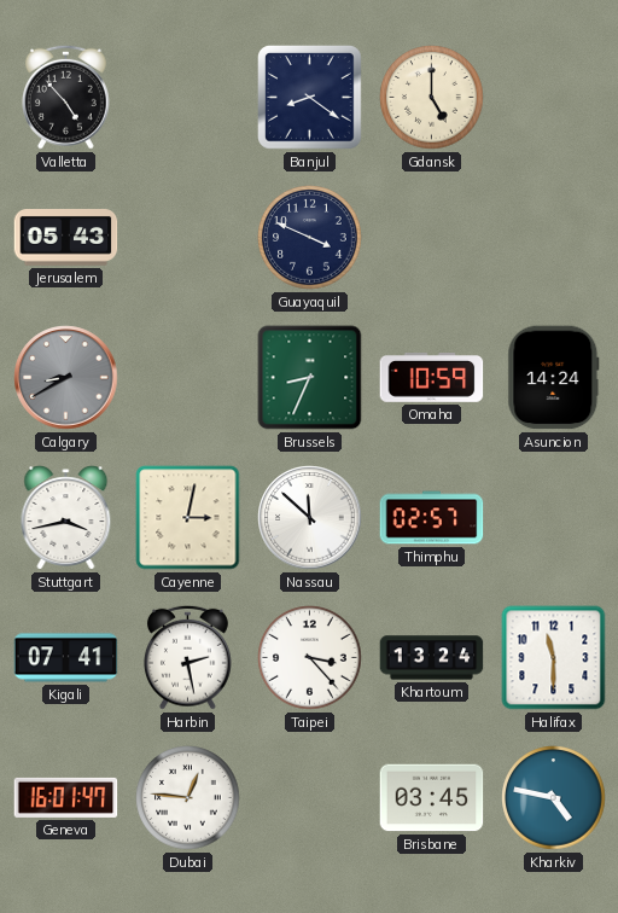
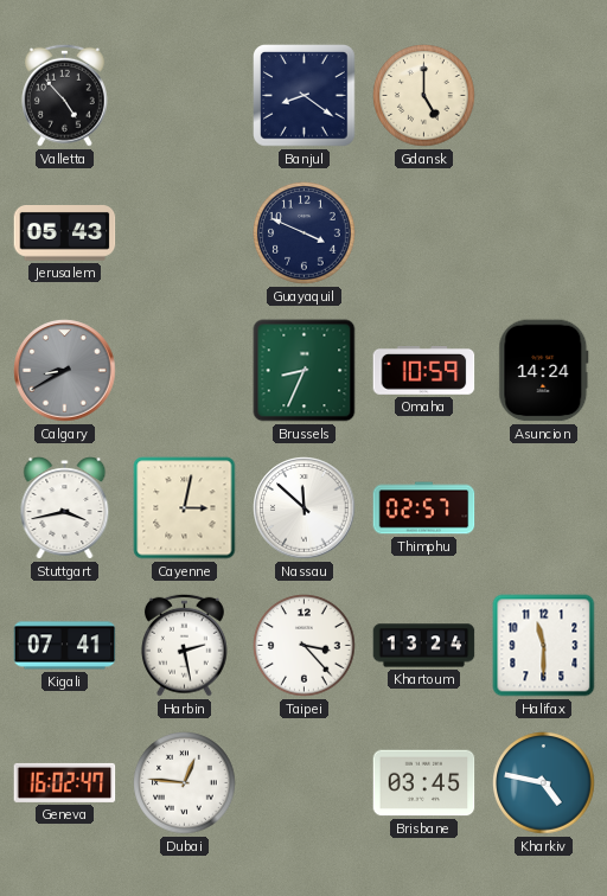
Geneva: 16:01 -> 16:02
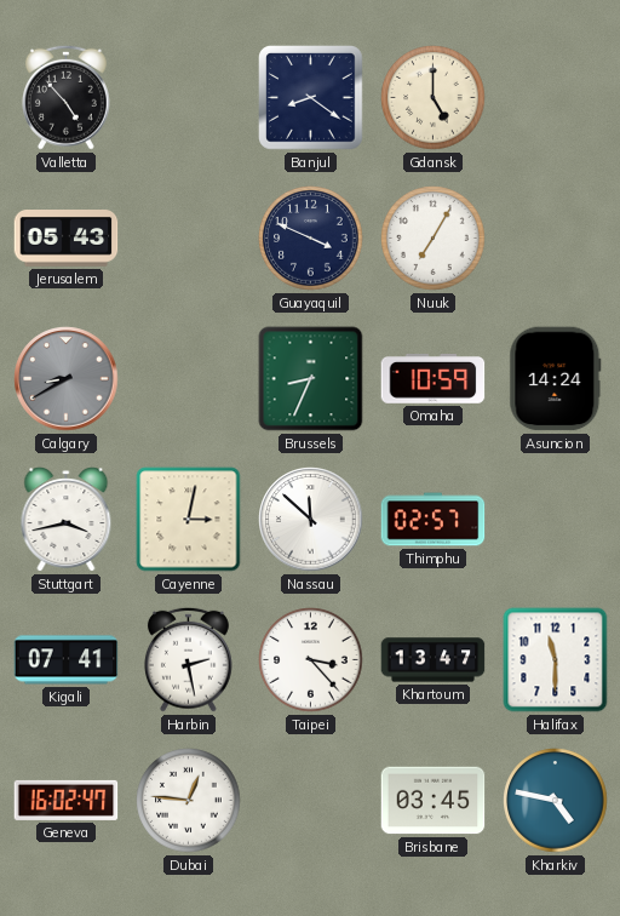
Nuuk: none -> 7:05
Khartoum: 13:24 -> 13:47
